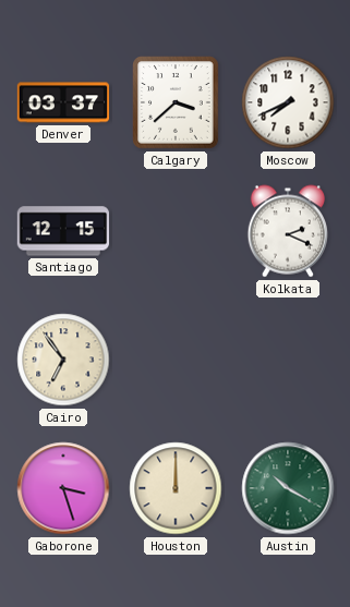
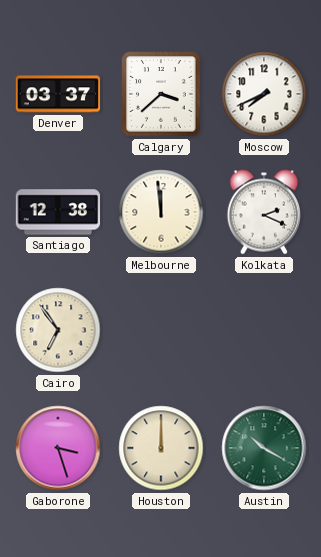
Santiago: 12:15 -> 12:38
Melbourne: none -> 11:59
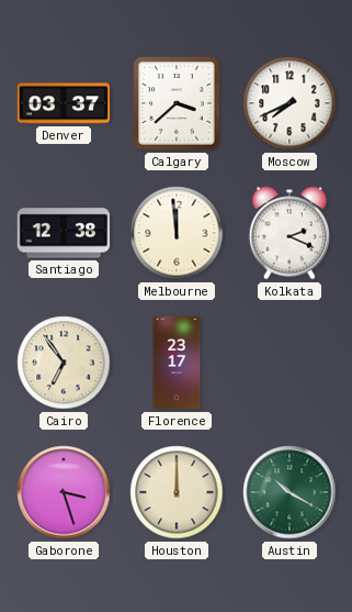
Florence: none -> 23:17
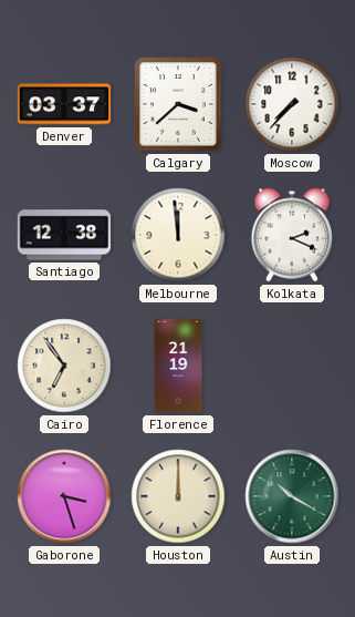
Moscow: 7:41 -> 7:37
Florence: 23:17 -> 21:19
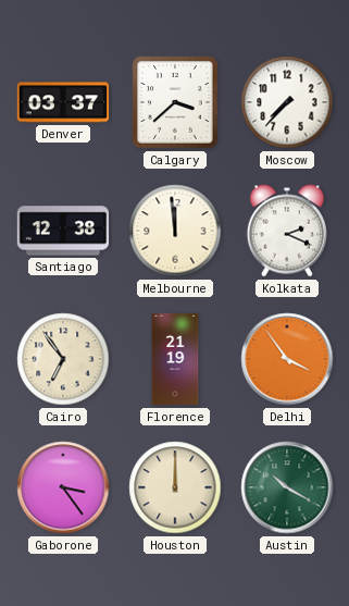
Delhi: none -> 3:54
Gaborone: 3:27 -> 3:24
